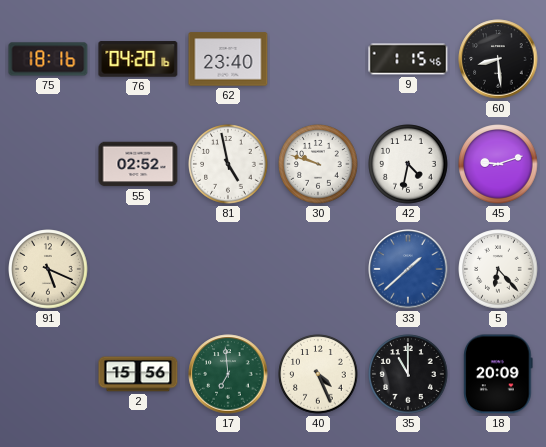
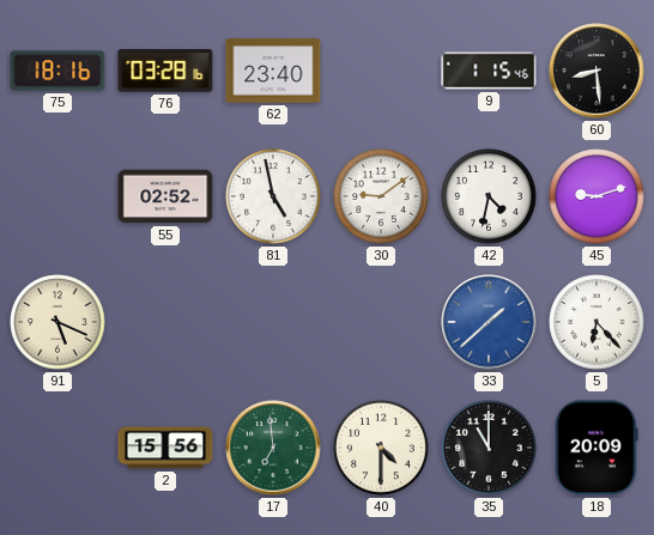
76: 04:20 -> 03:28
30: 9:48 -> 9:09
40: 4:26 -> 4:30
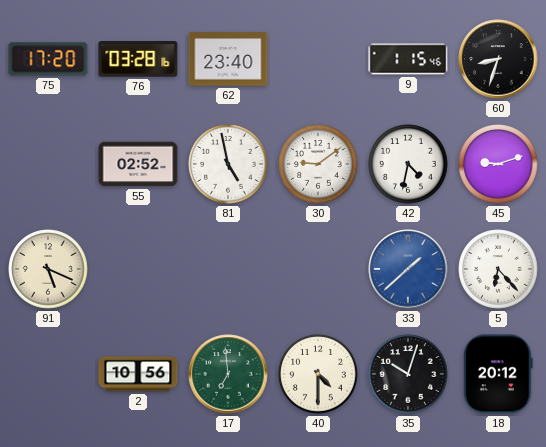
75: 18:16 -> 17:20
60: 8:29 -> 8:33
2: 15:56 -> 10:56
35: 11:00 -> 10:03
18: 20:09 -> 20:12
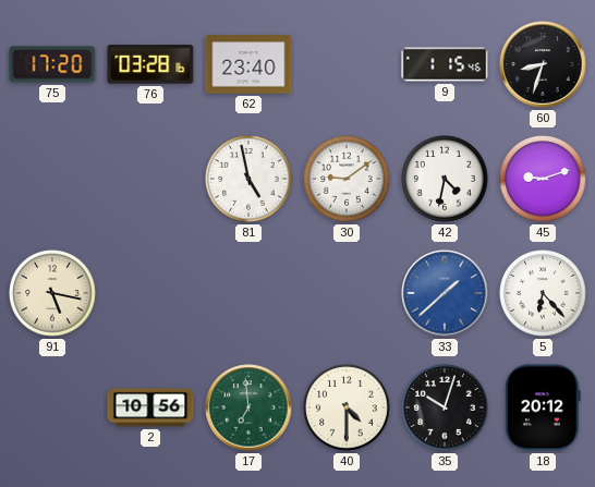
55: 02:52 -> none
91: 5:19 -> 5:17
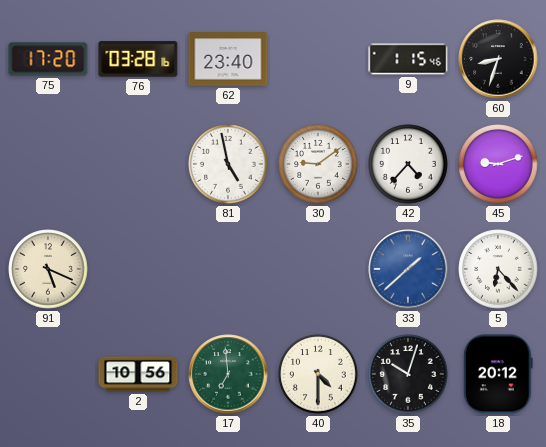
42: 4:32 -> 4:37
91: 5:17 -> 5:19
